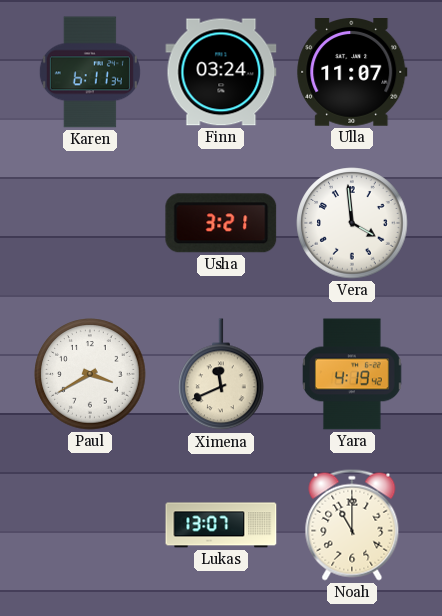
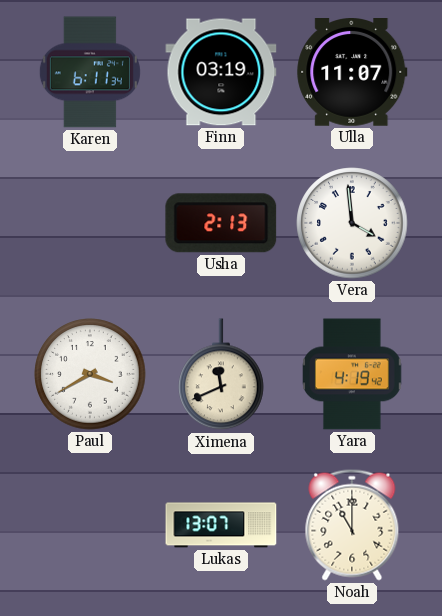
Finn: 03:24 -> 03:19
Usha: 3:21 -> 2:13
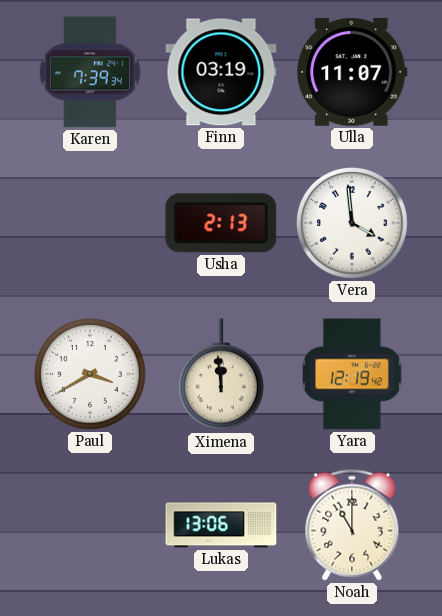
Karen: 6:11 -> 7:39
Ximena: 11:41 -> 11:59
Yara: 4:19 -> 12:19
Lukas: 13:07 -> 13:06
